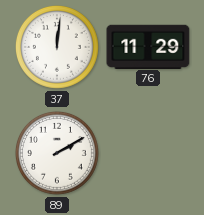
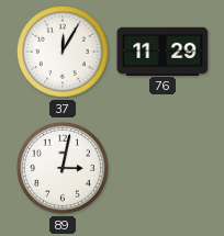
37: 12:01 -> 12:05
89: 2:10 -> 3:02
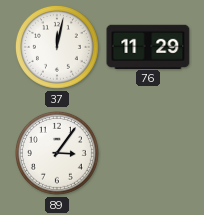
37: 12:05 -> 12:02
89: 3:02 -> 3:06
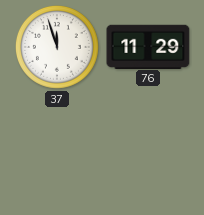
37: 12:02 -> 11:57
89: 3:06 -> none
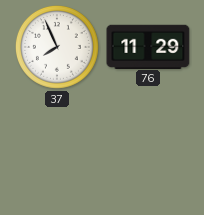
37: 11:57 -> 7:56
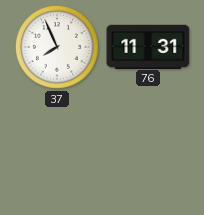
76: 11:29 -> 11:31
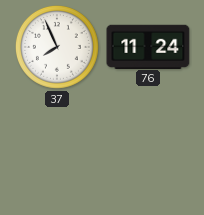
76: 11:31 -> 11:24
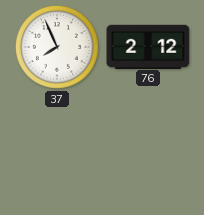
76: 11:24 -> 2:12
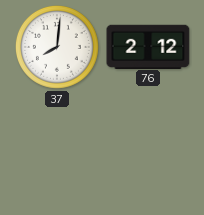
37: 7:56 -> 8:01
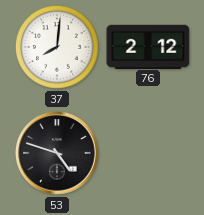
53: none -> 4:48
